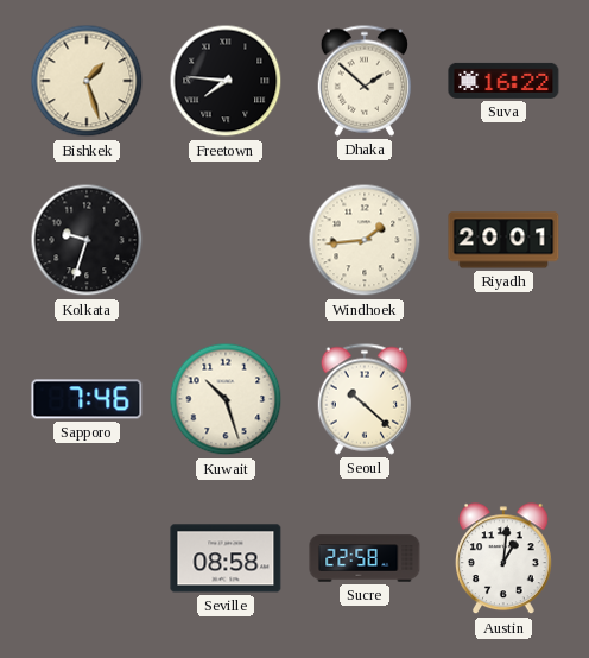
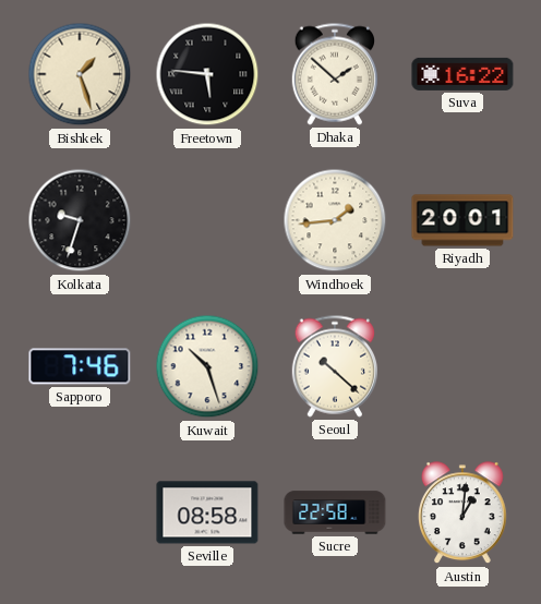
Freetown: 7:46 -> 5:46
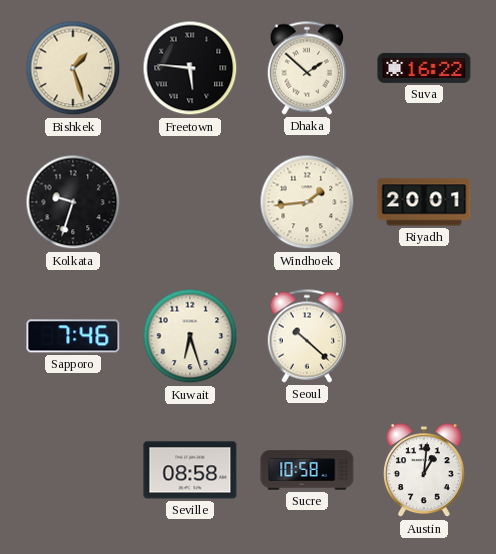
Kuwait: 10:27 -> 6:27
Sucre: 22:58 -> 10:58
